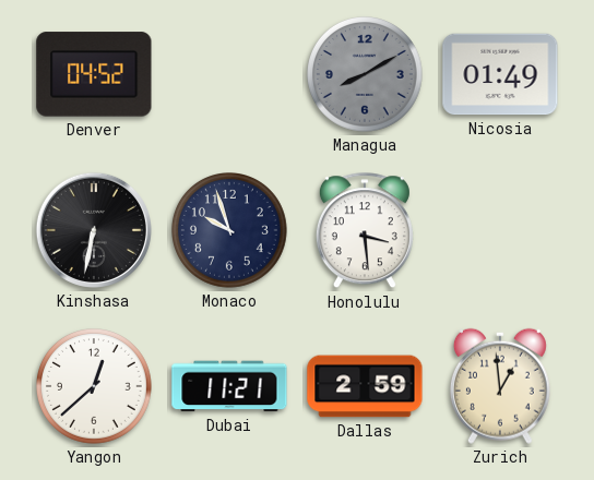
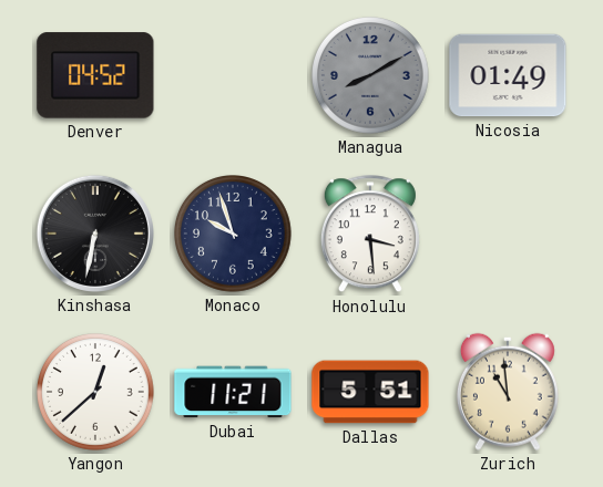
Dallas: 2:59 -> 5:51
Zurich: 12:59 -> 10:59
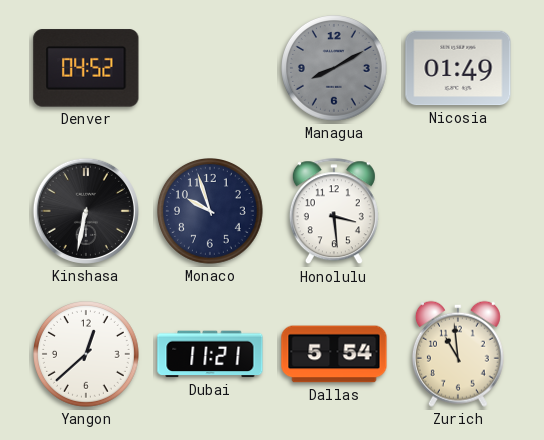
Dallas: 5:51 -> 5:54
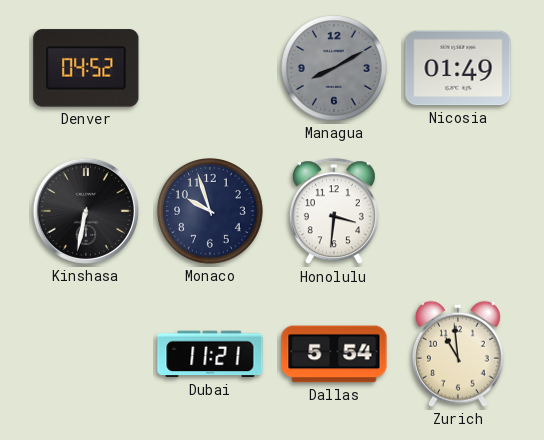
Honolulu: 3:29 -> 3:31
Yangon: 12:38 -> none
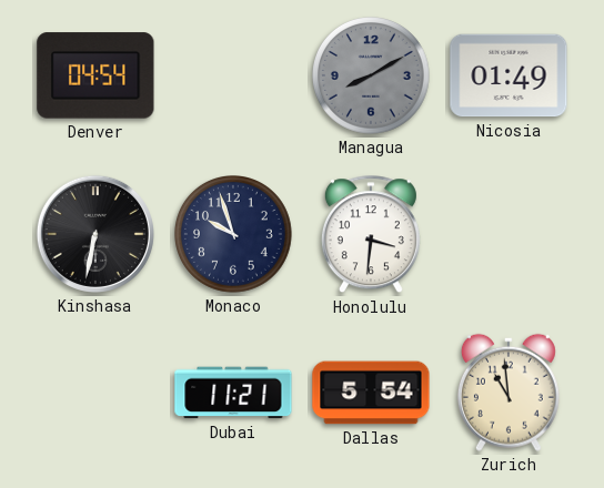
Denver: 04:52 -> 04:54
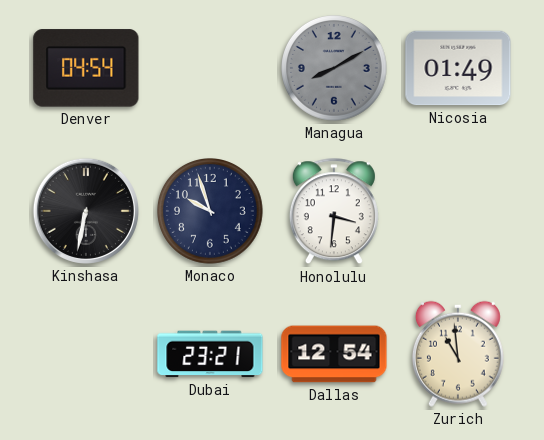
Dubai: 11:21 -> 23:21
Dallas: 5:54 -> 12:54
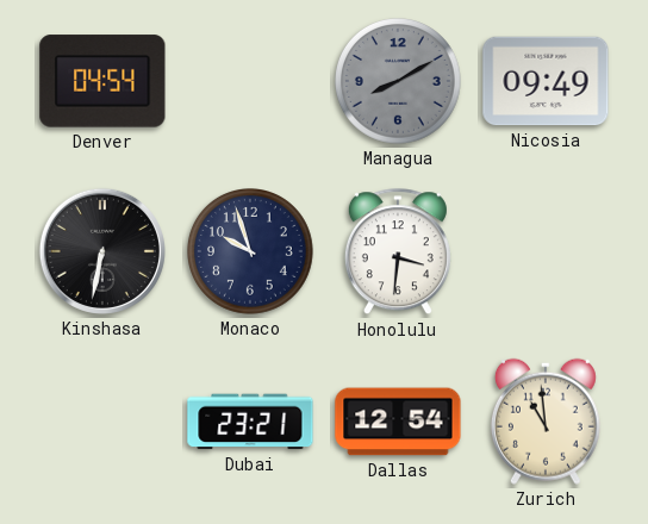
Nicosia: 01:49 -> 09:49
